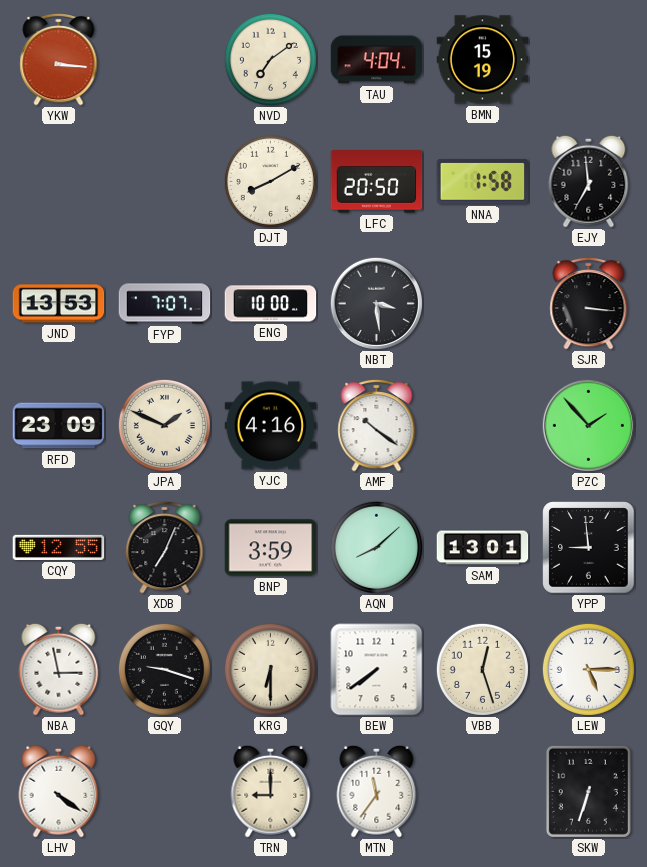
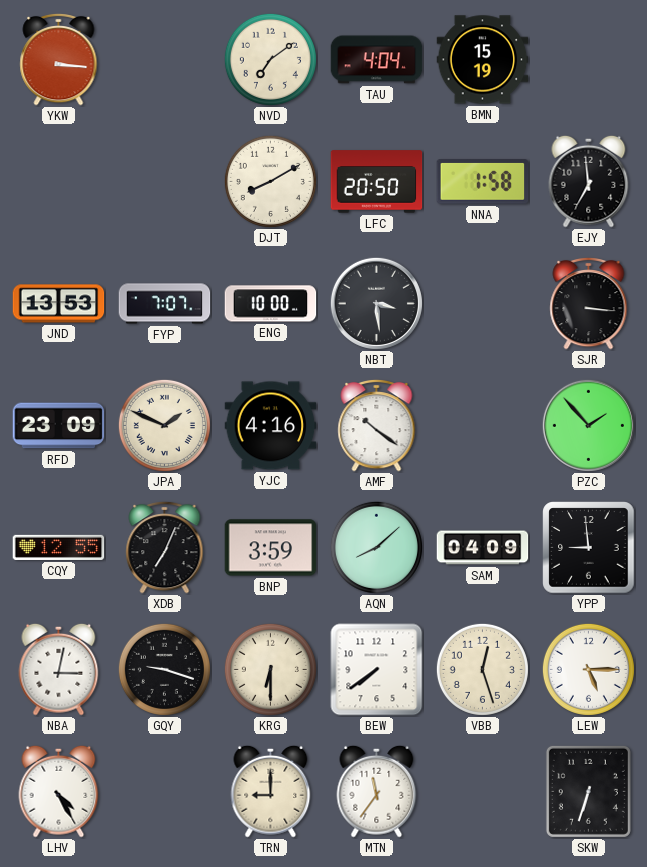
SAM: 13:01 -> 04:09
NBA: 2:58 -> 3:02
LHV: 4:21 -> 4:25
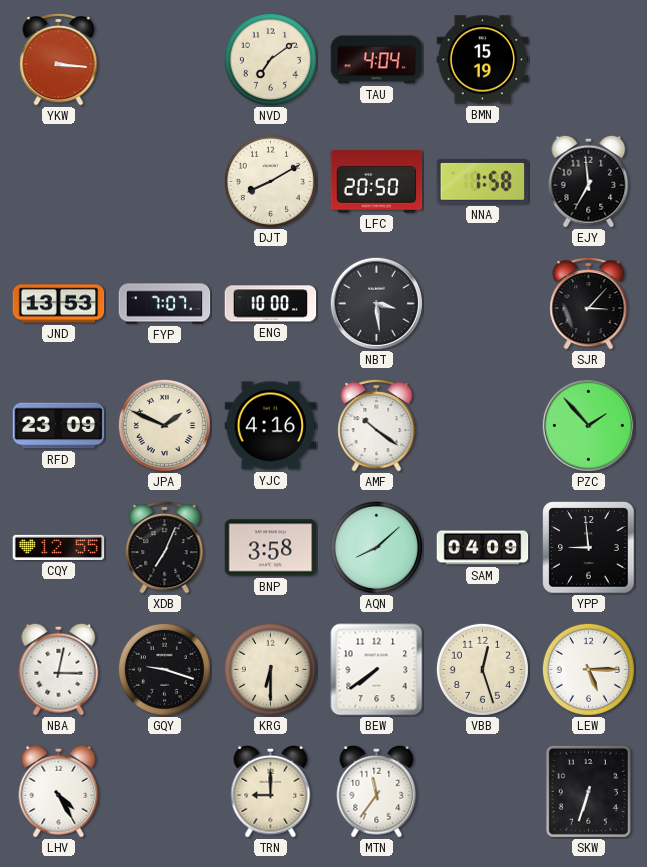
SJR: 3:16 -> 3:07
BNP: 3:59 -> 3:58
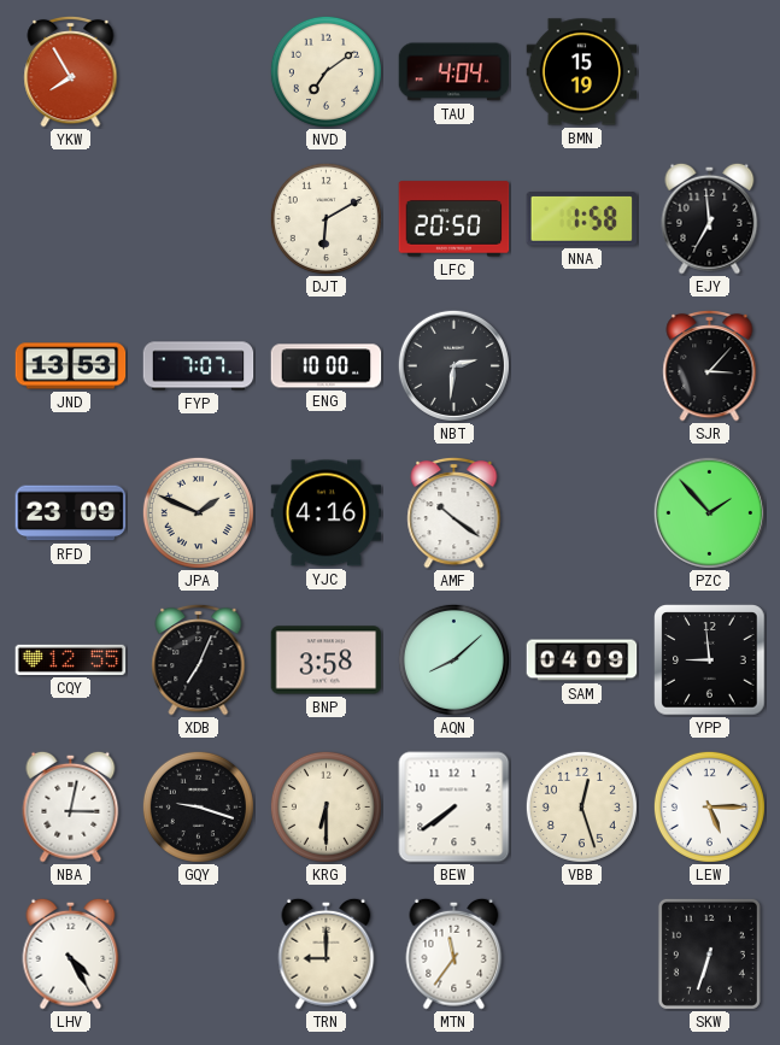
YKW: 3:16 -> 7:55
DJT: 8:10 -> 6:10
NBT: 3:29 -> 2:31
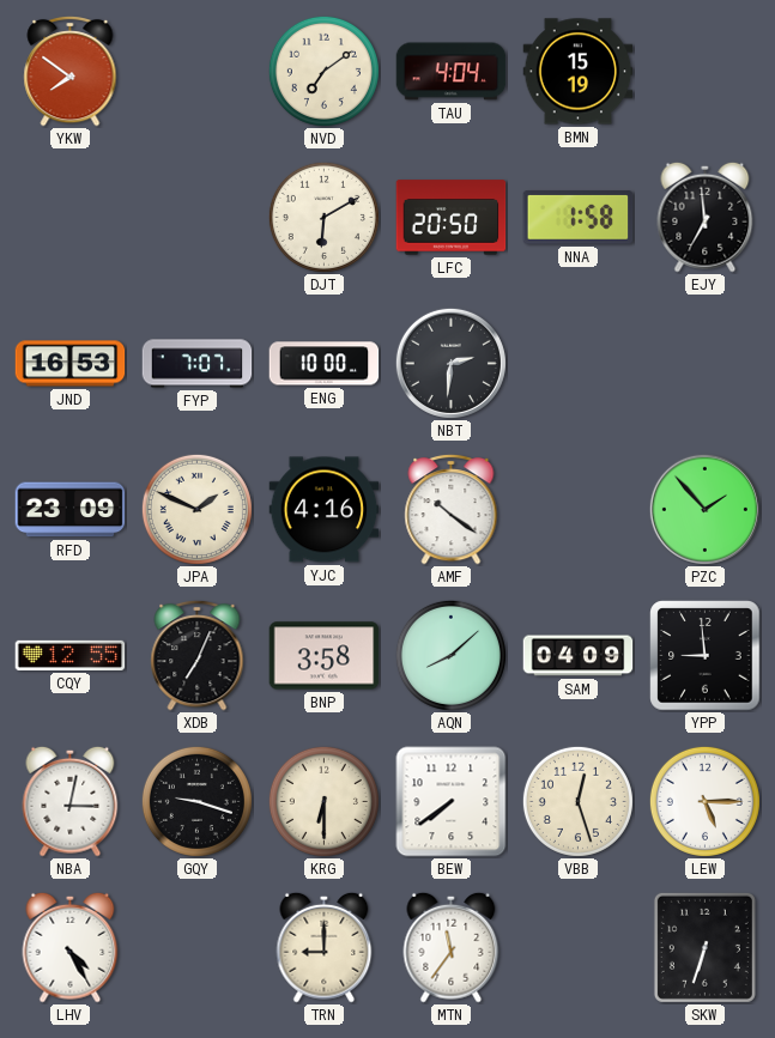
YKW: 7:55 -> 7:51
JND: 13:53 -> 16:53
SJR: 3:07 -> none
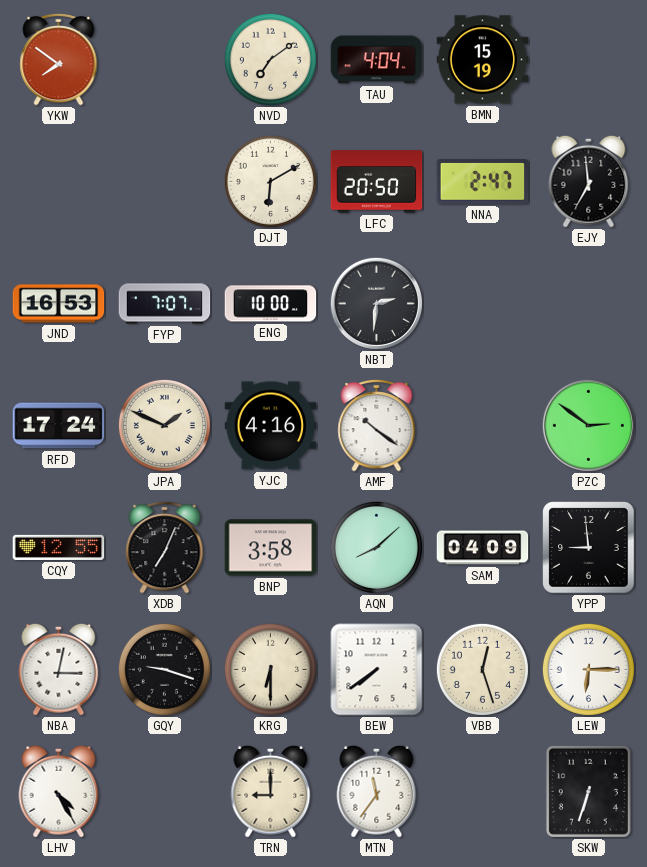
NNA: 1:58 -> 2:47
RFD: 23:09 -> 17:24
PZC: 1:53 -> 2:51
LEW: 5:15 -> 6:15
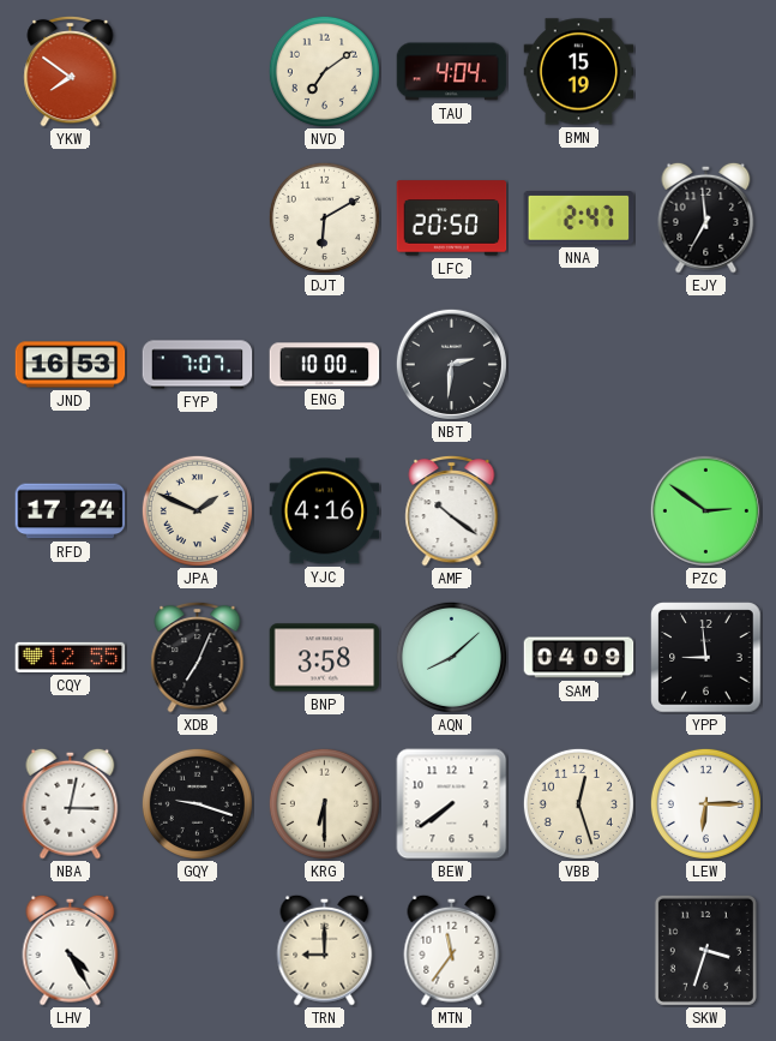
SKW: 6:33 -> 3:33
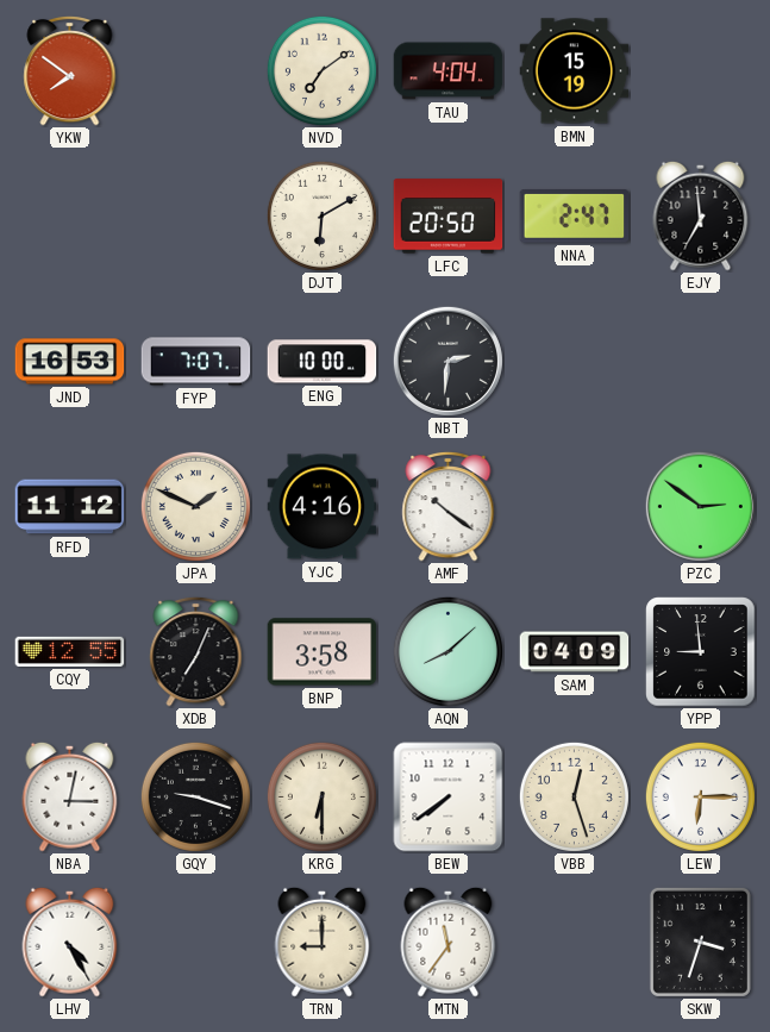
RFD: 17:24 -> 11:12
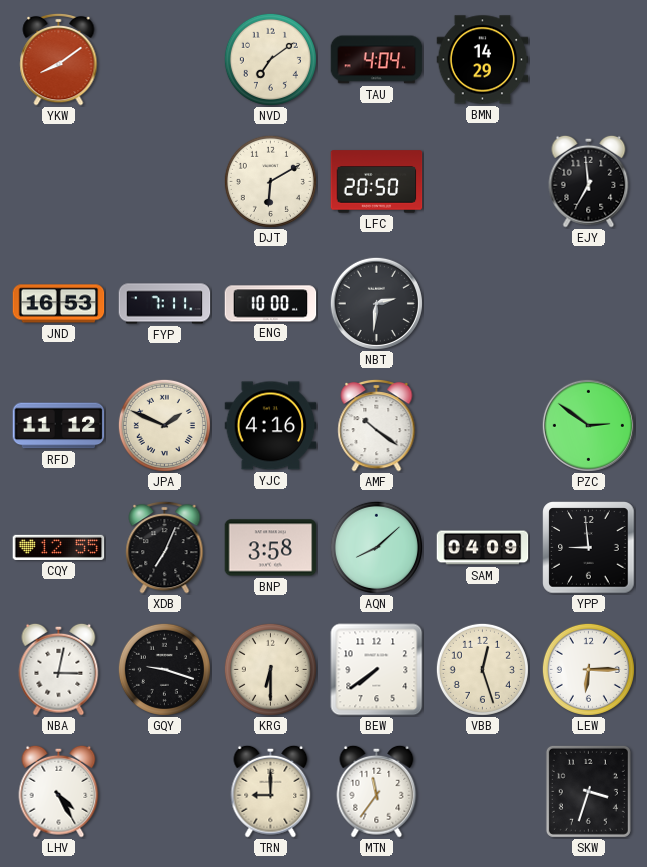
YKW: 7:51 -> 8:09
BMN: 15:19 -> 14:29
NNA: 2:47 -> none
FYP: 7:07 -> 7:11
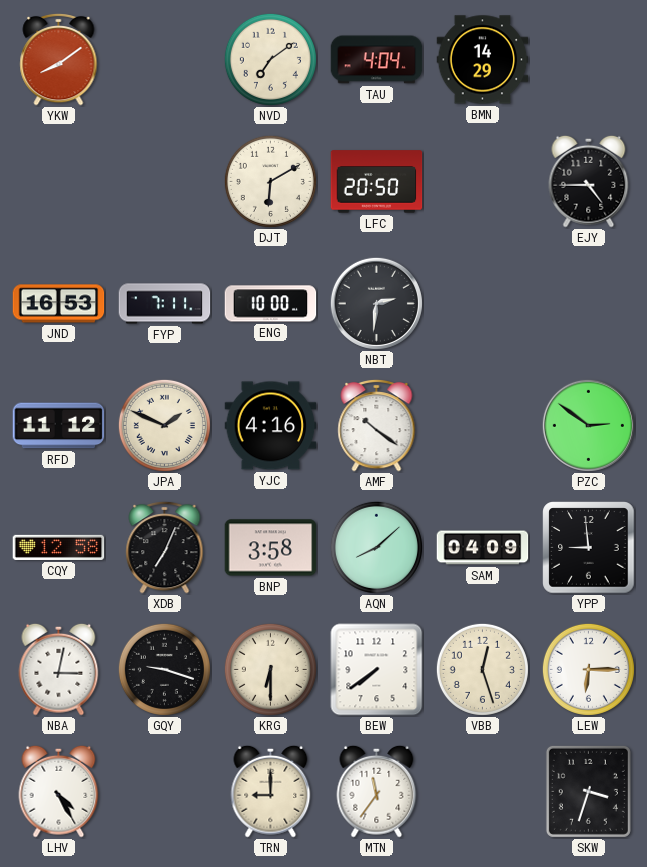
EJY: 6:59 -> 4:45
CQY: 12:55 -> 12:58
